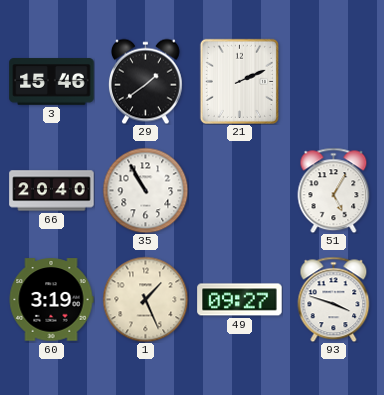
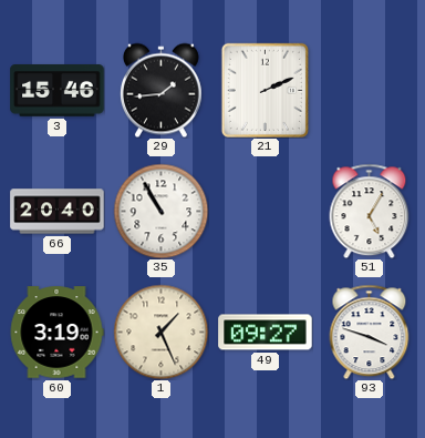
29: 1:39 -> 1:44
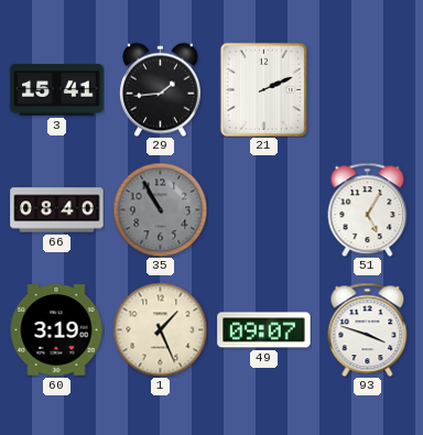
3: 15:46 -> 15:41
66: 20:40 -> 08:40
35 dial: white -> grey
49: 09:27 -> 09:07
